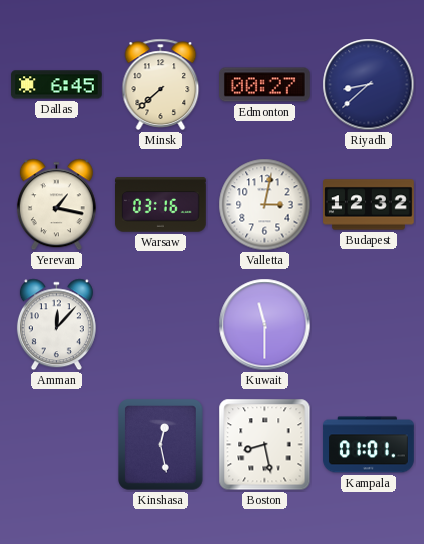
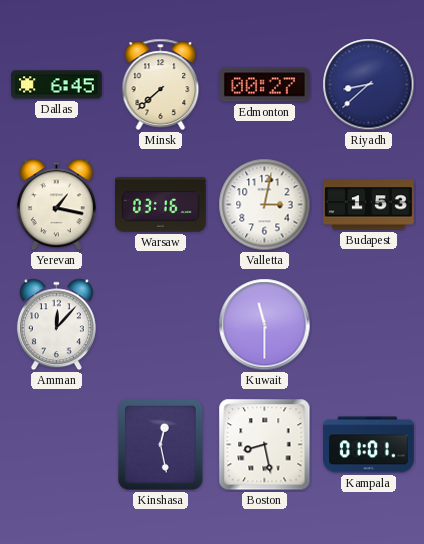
Budapest: 12:32 -> 1:53
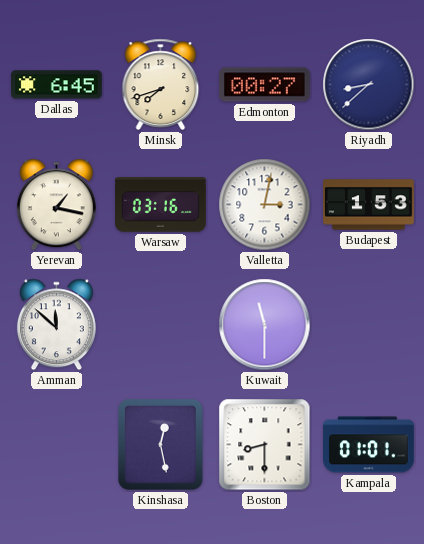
Minsk: 7:38 -> 7:42
Amman: 12:07 -> 11:52
Boston: 8:28 -> 8:30
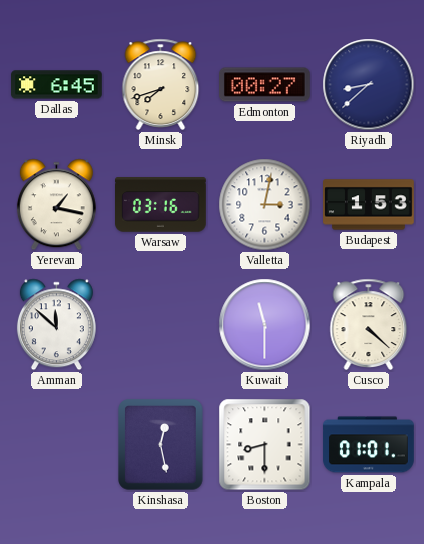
Cusco: none -> 4:22
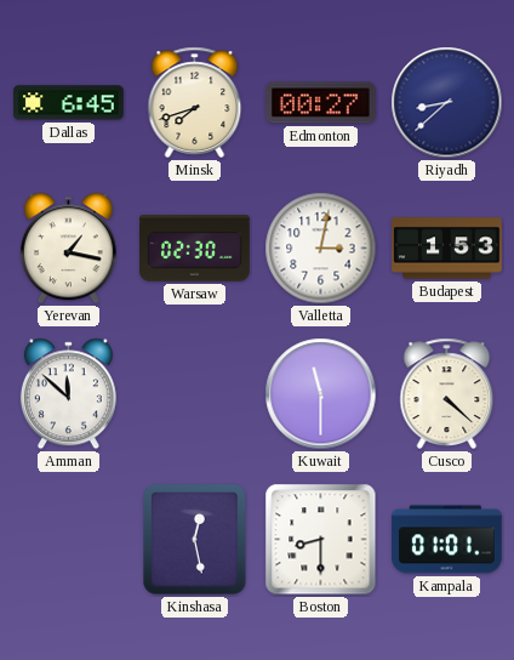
Warsaw: 03:16 -> 02:30
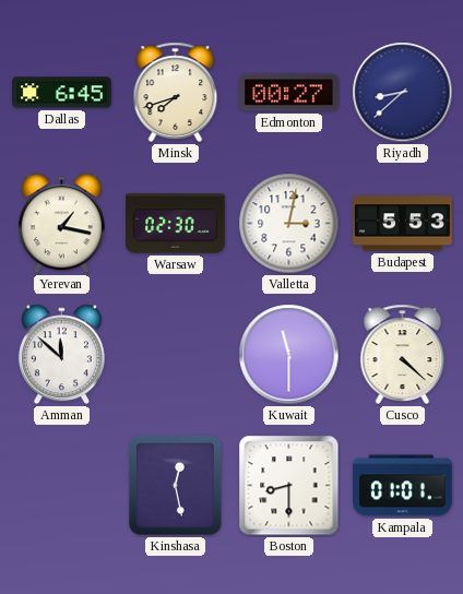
Budapest: 1:53 -> 5:53
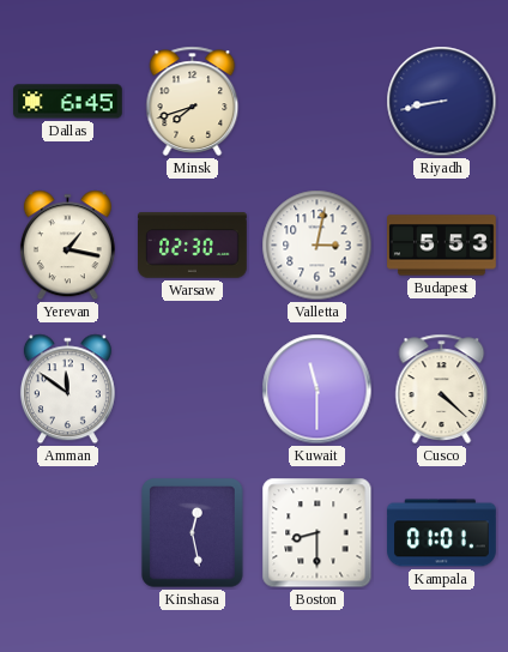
Edmonton: 00:27 -> none
Riyadh: 8:38 -> 8:43
Amman: 11:52 -> 11:51
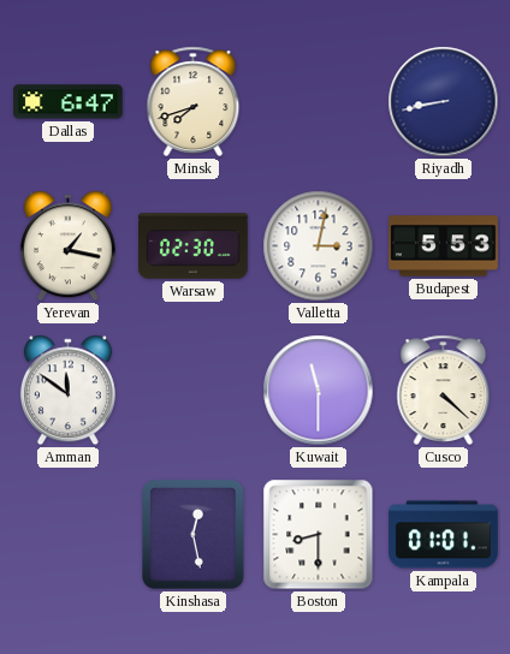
Dallas: 6:45 -> 6:47
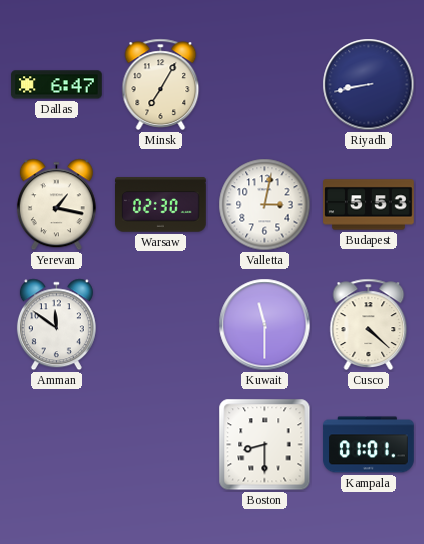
Minsk: 7:42 -> 7:05
Kinshasa: 12:28 -> none
